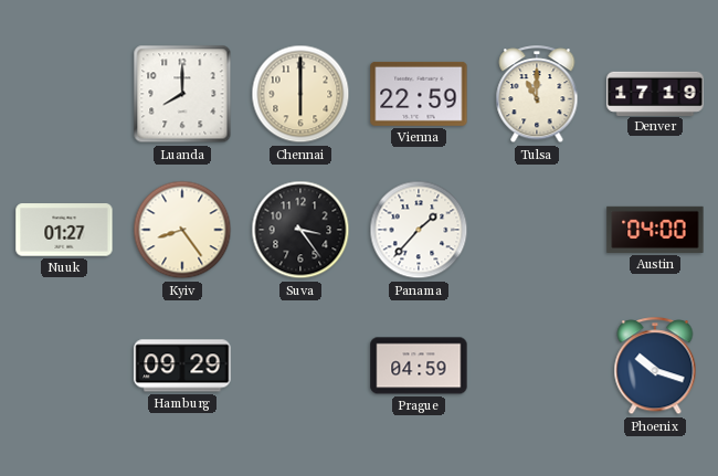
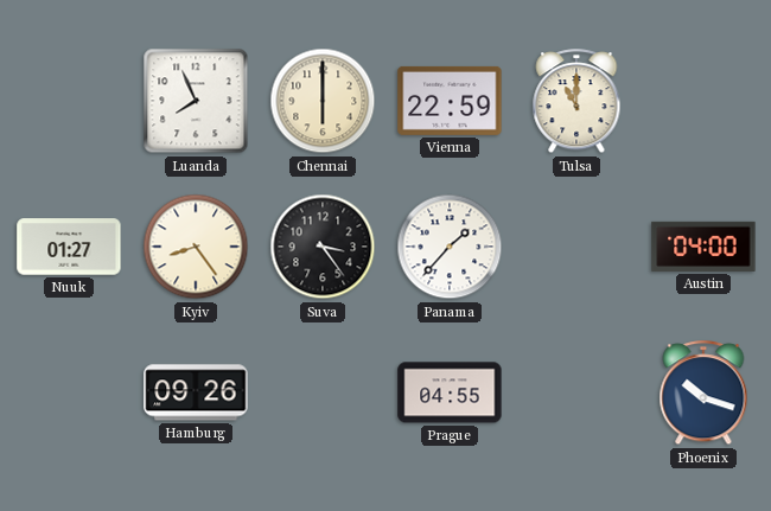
Luanda: 8:00 -> 7:56
Denver: 17:19 -> none
Hamburg: 09:29 -> 09:26
Prague: 04:59 -> 04:55
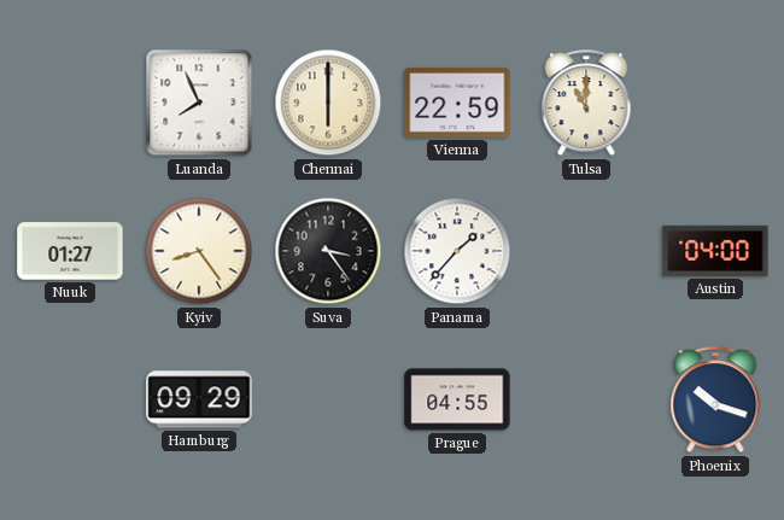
Hamburg: 09:26 -> 09:29
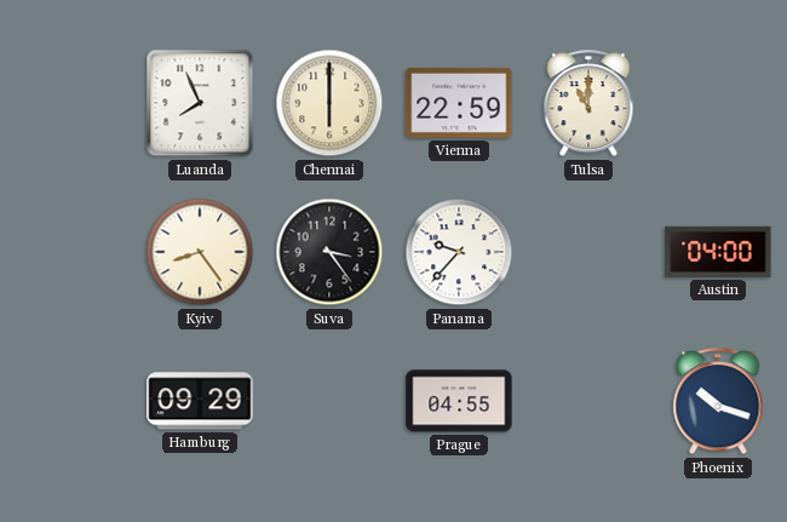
Nuuk: 01:27 -> none
Panama: 1:37 -> 9:37
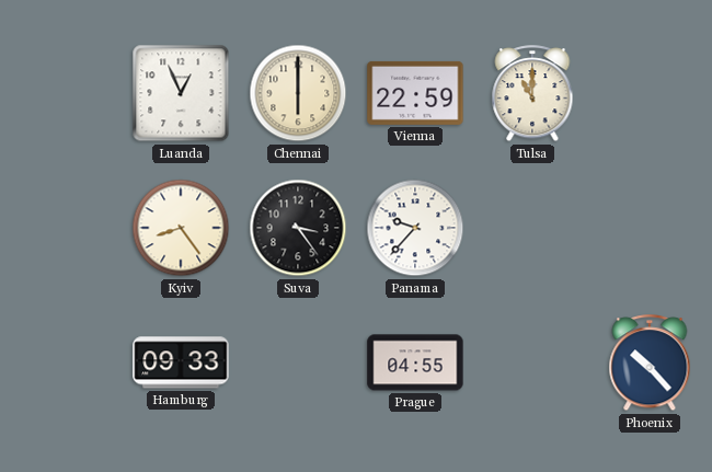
Luanda: 7:56 -> 12:56
Austin: 04:00 -> none
Hamburg: 09:29 -> 09:33
Phoenix: 10:18 -> 10:23
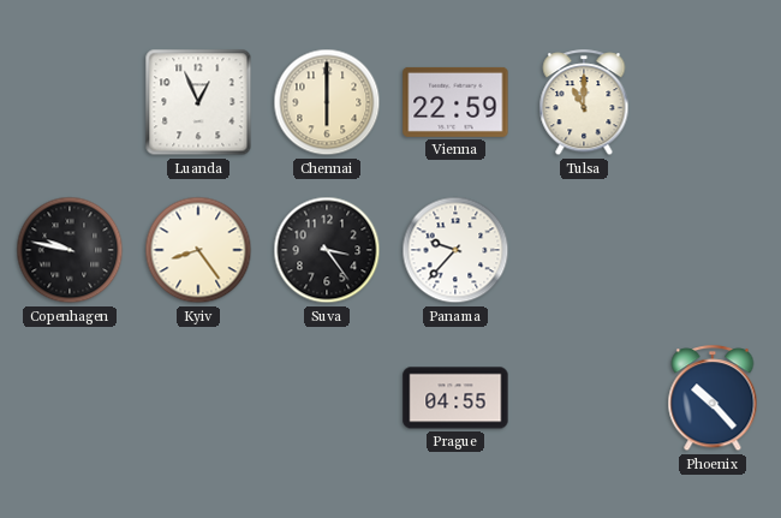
Copenhagen: none -> 9:47
Hamburg: 09:33 -> none
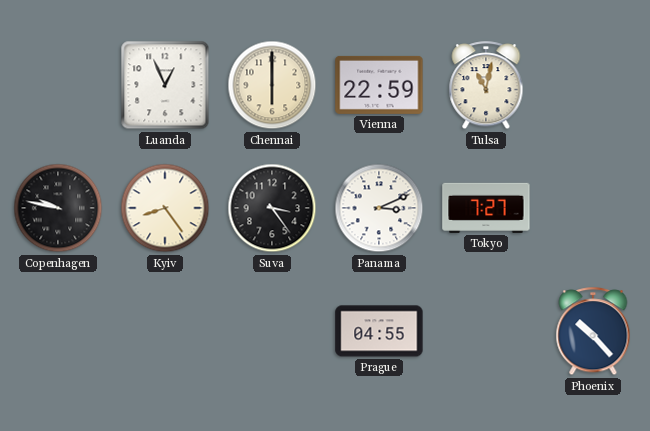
Tulsa: 11:00 -> 11:02
Panama: 9:37 -> 3:11
Tokyo: none -> 7:27
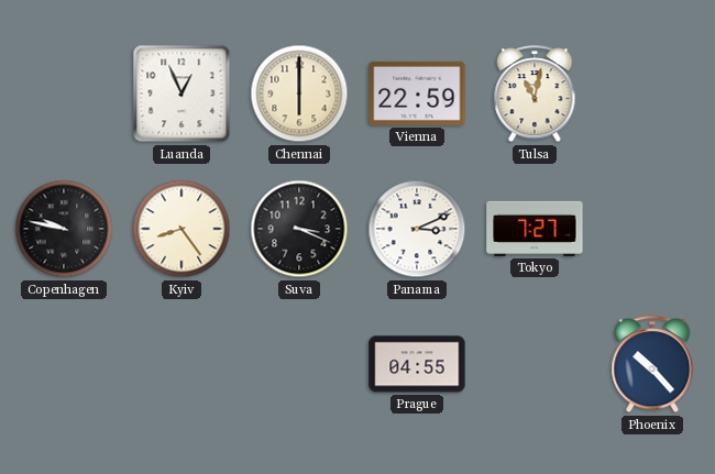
Suva: 3:24 -> 3:19
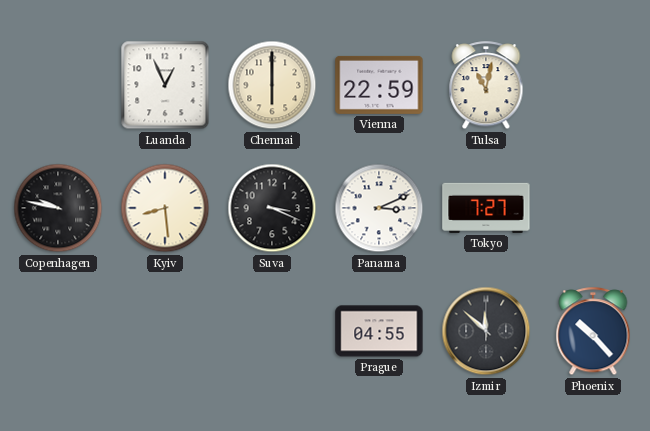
Kyiv: 8:24 -> 8:29
Izmir: none -> 11:52
